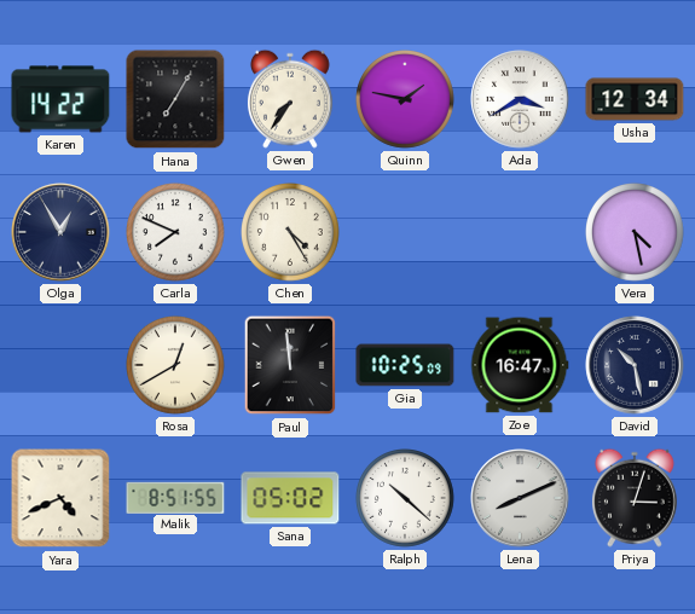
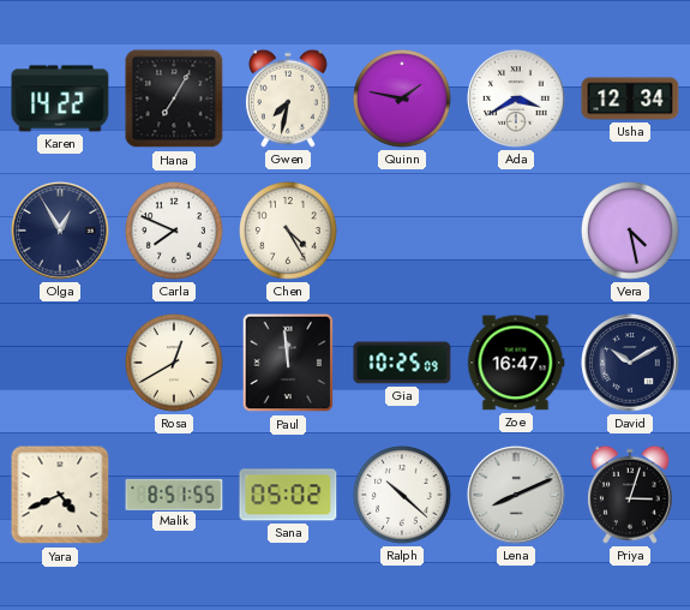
Gwen: 7:36 -> 7:32
David: 10:28 -> 10:10
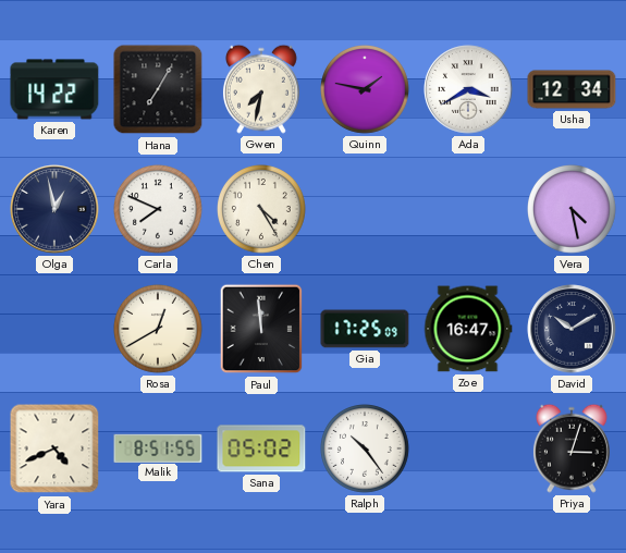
Olga: 12:55 -> 12:58
Gia: 10:25 -> 17:25
Ralph: 10:22 -> 10:24
Lena: 8:11 -> none
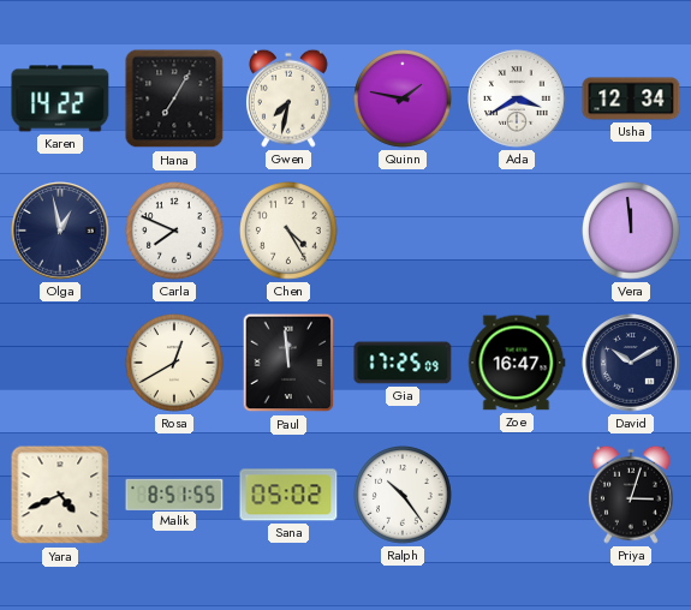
Vera: 4:28 -> 11:59
